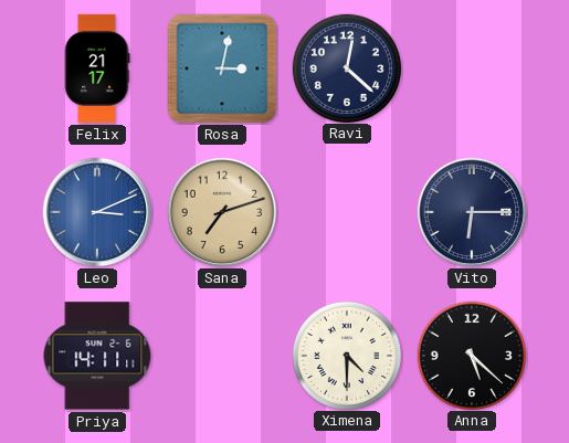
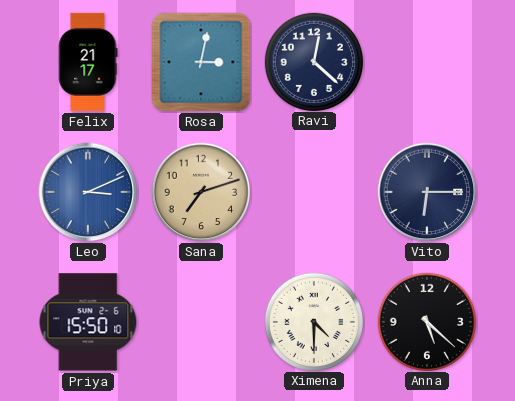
Priya: 14:11 -> 15:50
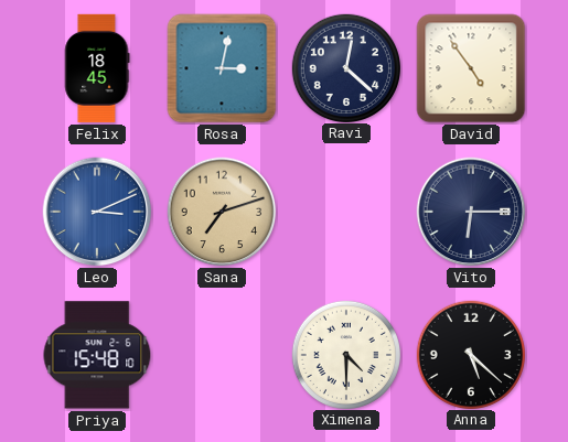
Felix: 21:17 -> 18:45
David: none -> 4:54
Priya: 15:50 -> 15:48
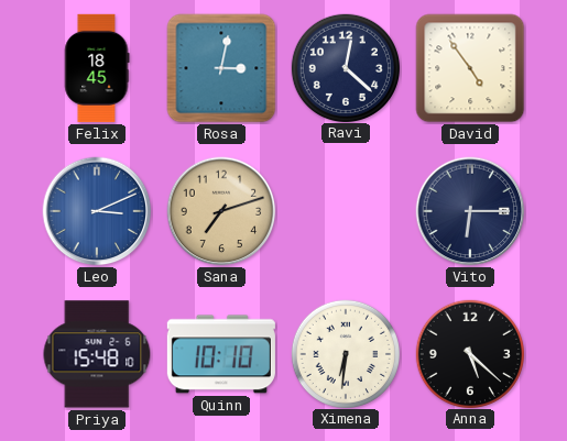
Quinn: none -> 10:10
Ximena: 4:30 -> 6:31
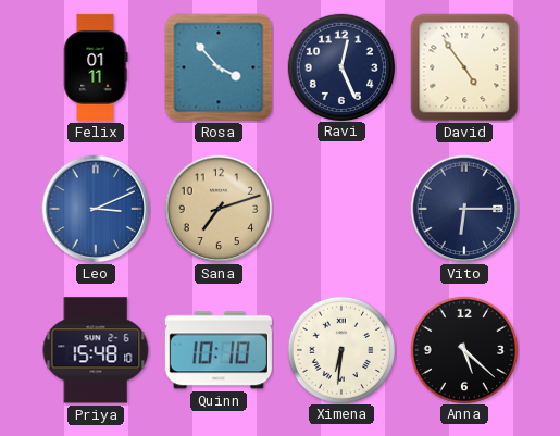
Felix: 18:45 -> 01:11
Rosa: 3:02 -> 3:53
Ravi: 12:22 -> 12:26
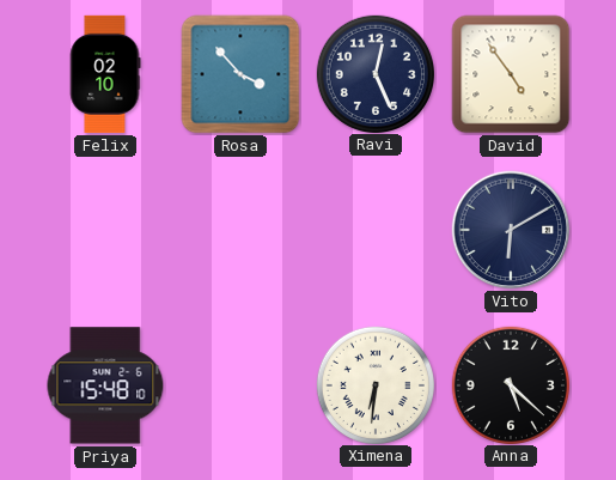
Felix: 01:11 -> 02:10
Leo: 3:11 -> none
Sana: 7:12 -> none
Vito: 6:15 -> 6:10
Quinn: 10:10 -> none
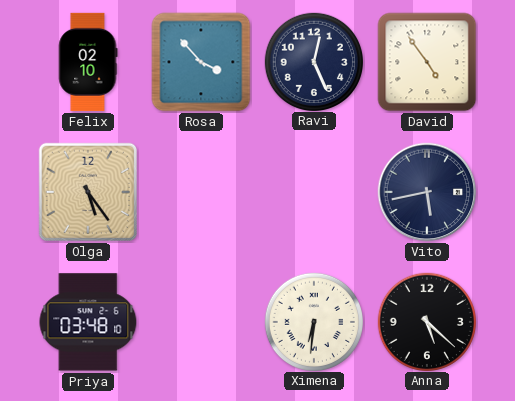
Olga: none -> 5:24
Vito: 6:10 -> 5:43
Priya: 15:48 -> 03:48
